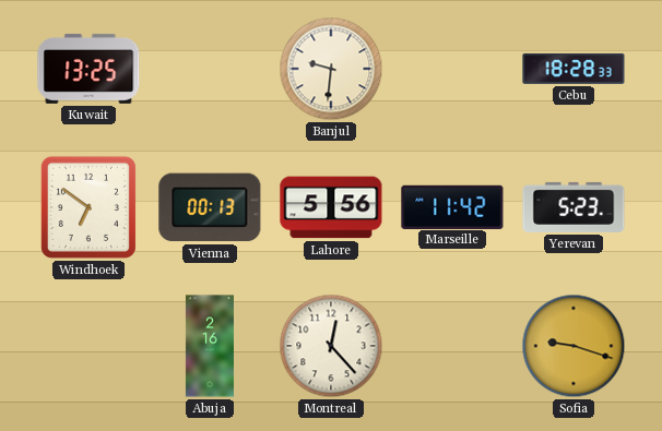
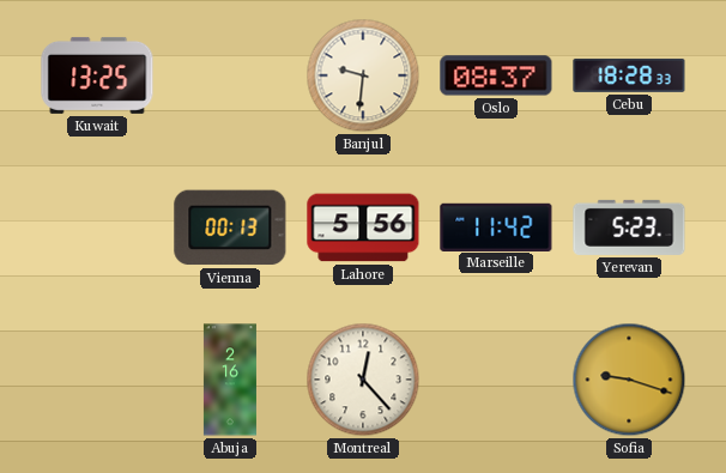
Oslo: none -> 08:37
Windhoek: 6:51 -> none
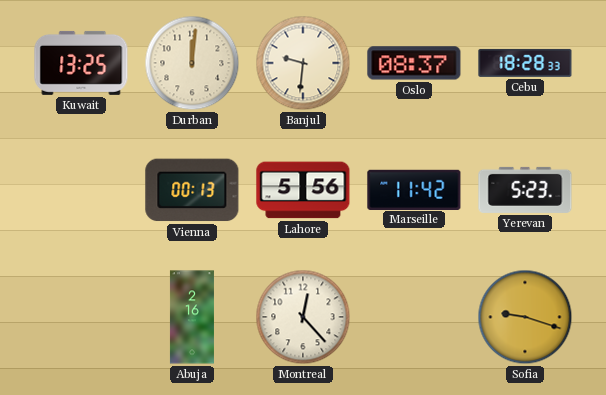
Durban: none -> 12:01
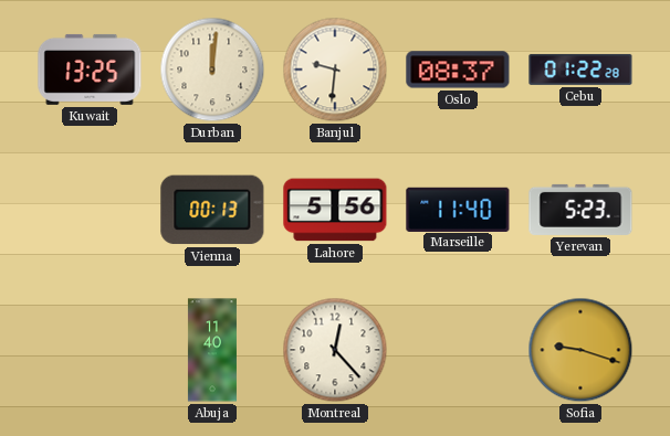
Cebu: 18:28 -> 01:22
Marseille: 11:42 -> 11:40
Abuja: 2:16 -> 11:40
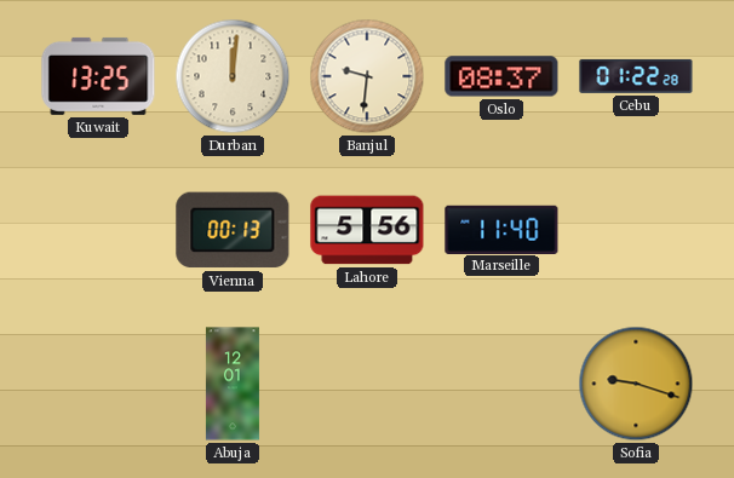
Yerevan: 5:23 -> none
Abuja: 11:40 -> 12:01
Montreal: 12:23 -> none
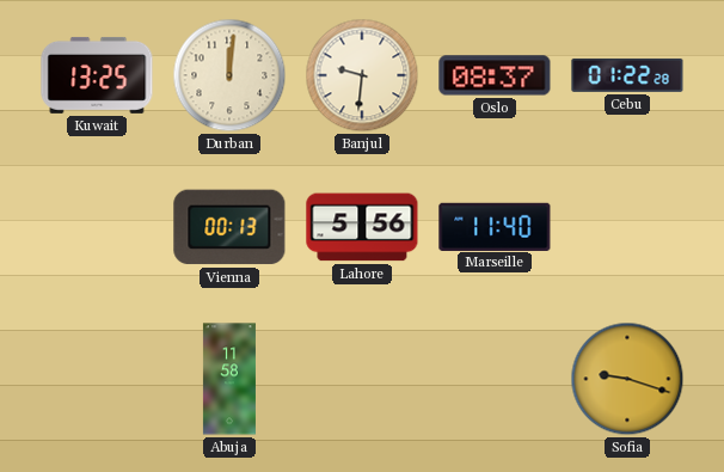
Abuja: 12:01 -> 11:58
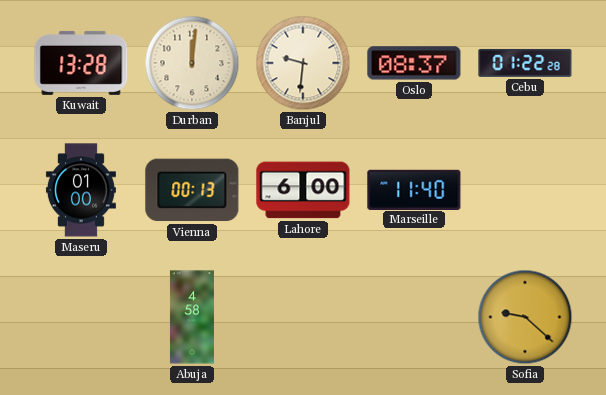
Kuwait: 13:25 -> 13:28
Maseru: none -> 01:00
Lahore: 5:56 -> 6:00
Abuja: 11:58 -> 4:58
Sofia: 9:18 -> 9:22
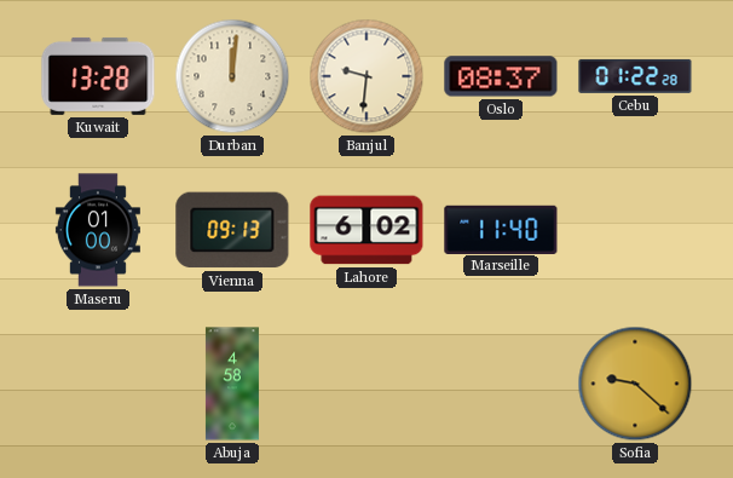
Vienna: 00:13 -> 09:13
Lahore: 6:00 -> 6:02
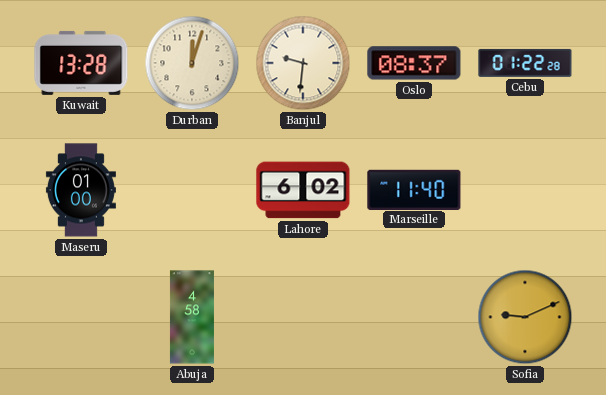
Durban: 12:01 -> 12:03
Vienna: 09:13 -> none
Sofia: 9:22 -> 9:11
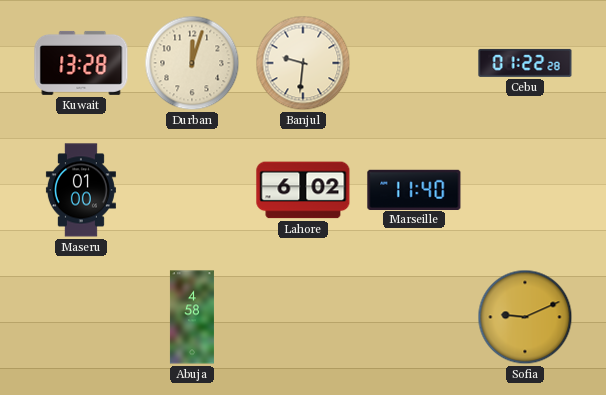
Oslo: 08:37 -> none
